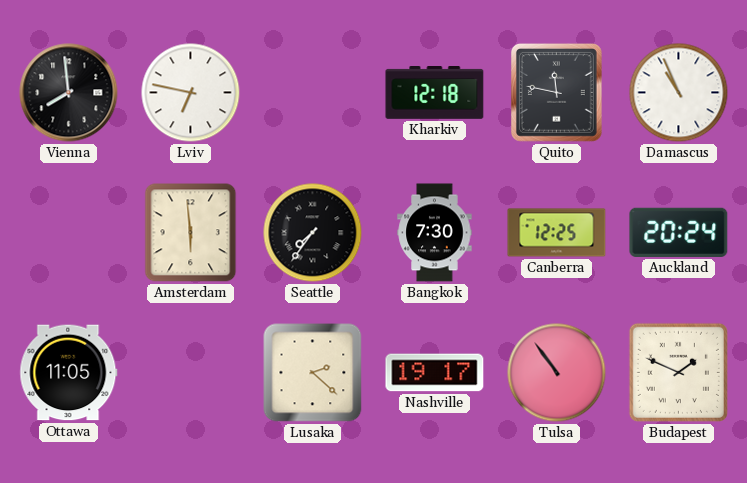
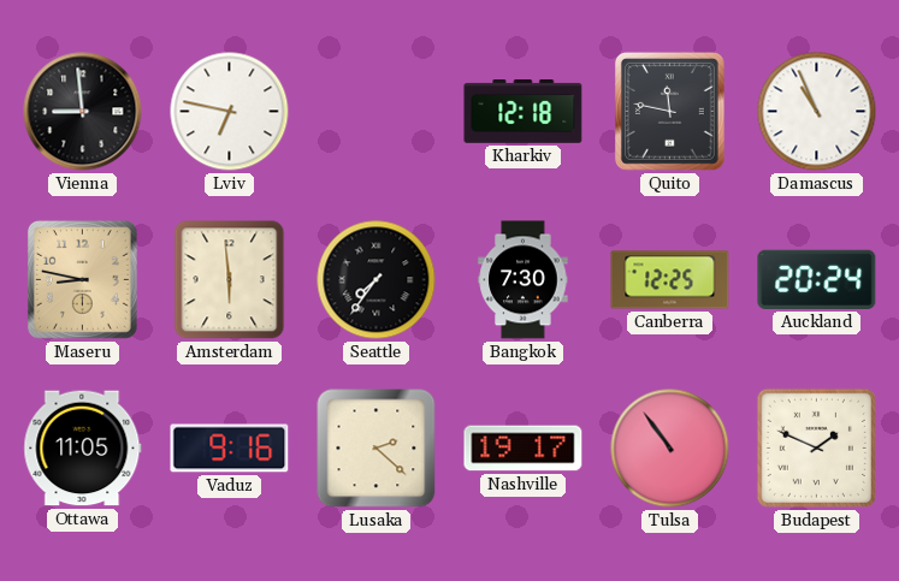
Vienna: 7:59 -> 8:59
Maseru: none -> 8:47
Vaduz: none -> 9:16
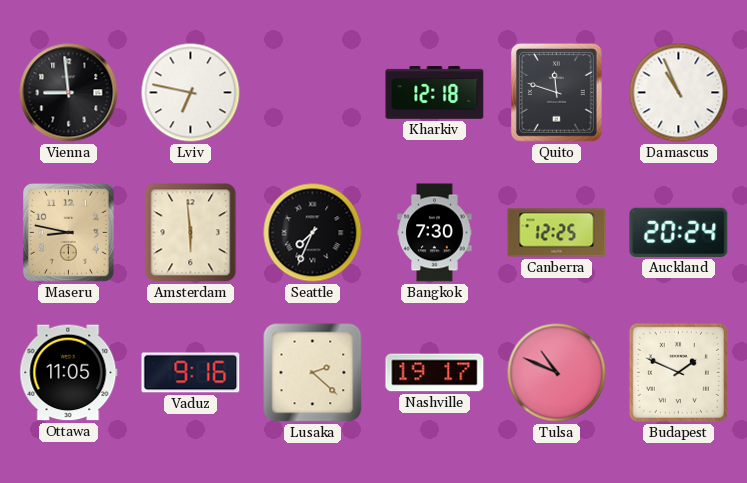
Quito: 11:47 -> 11:48
Seattle: 7:36 -> 7:34
Tulsa: 10:54 -> 10:49
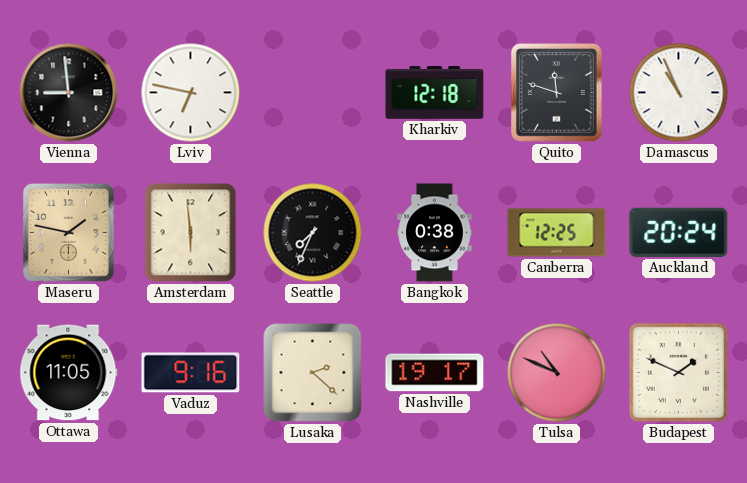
Maseru: 8:47 -> 1:47
Bangkok: 7:30 -> 0:38
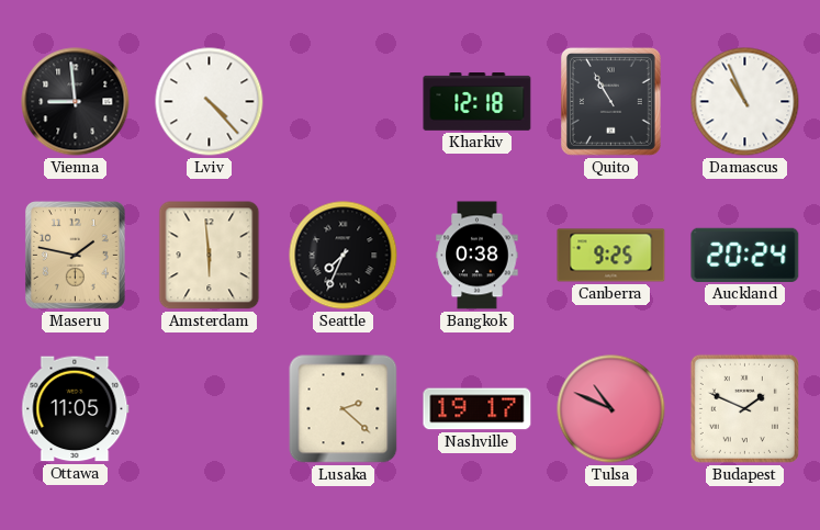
Lviv: 6:47 -> 4:23
Quito: 11:48 -> 10:55
Canberra: 12:25 -> 9:25
Vaduz: 9:16 -> none
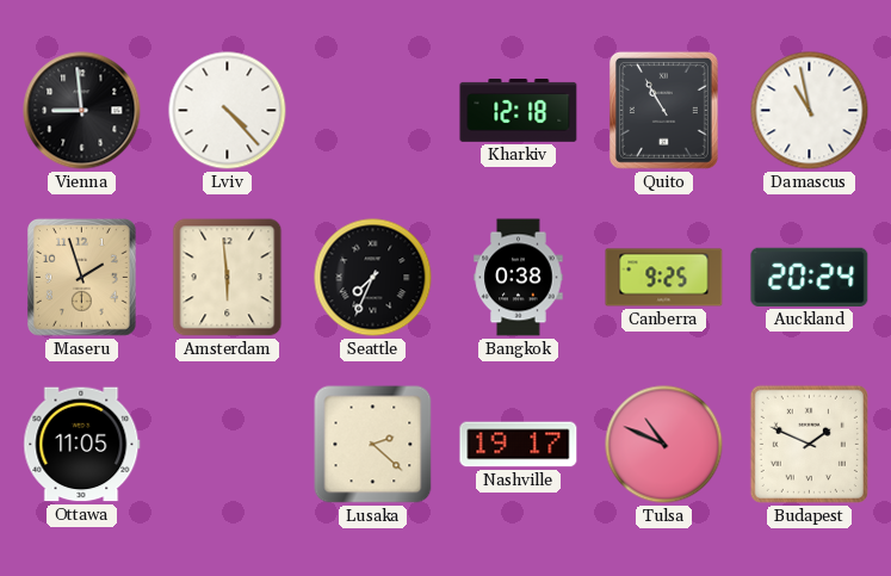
Damascus: 10:56 -> 10:58
Maseru: 1:47 -> 1:57
